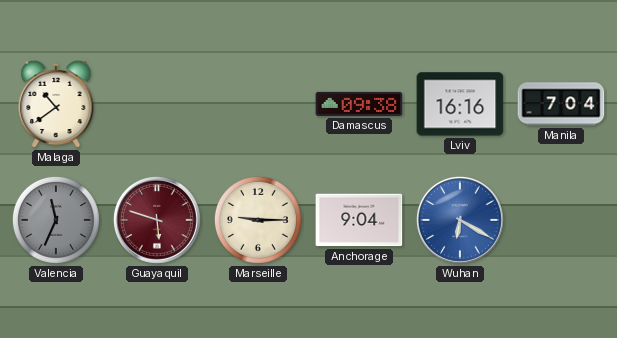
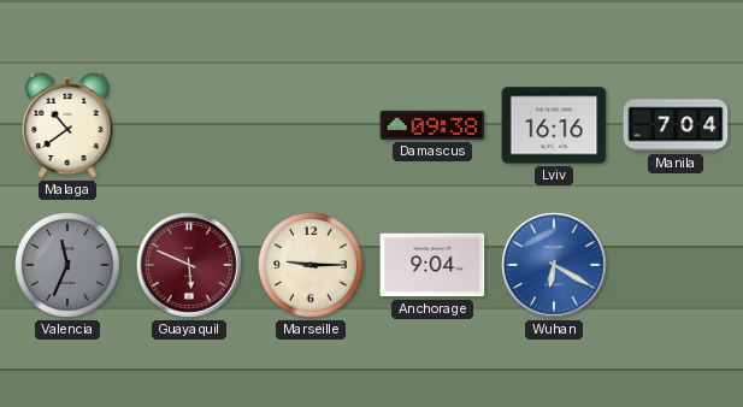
Guayaquil: 5:48 -> 5:49
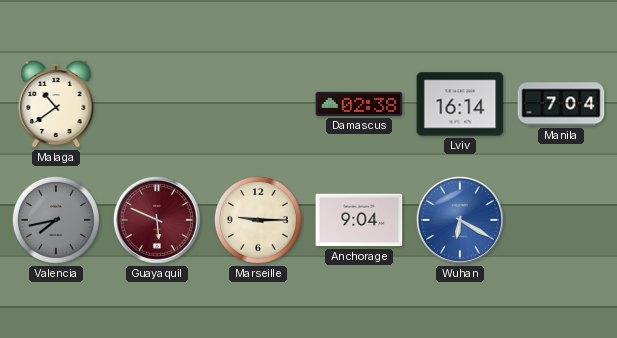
Damascus: 09:38 -> 02:38
Lviv: 16:16 -> 16:14
Valencia: 11:34 -> 7:43
